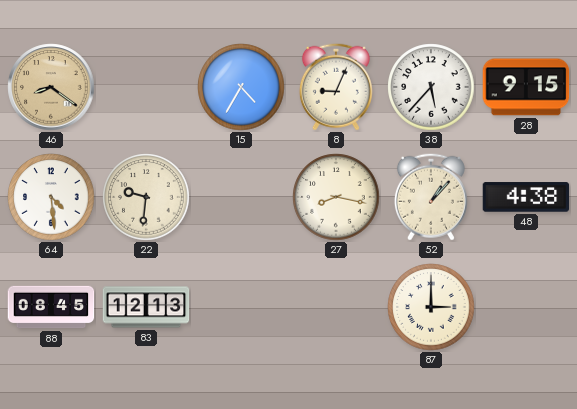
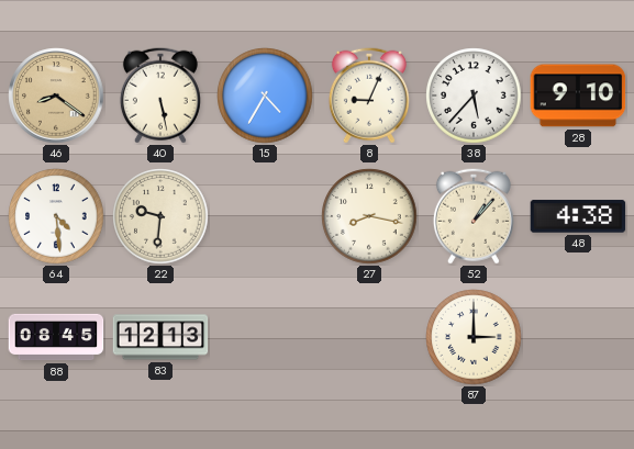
40: none -> 5:28
28: 9:15 -> 9:10
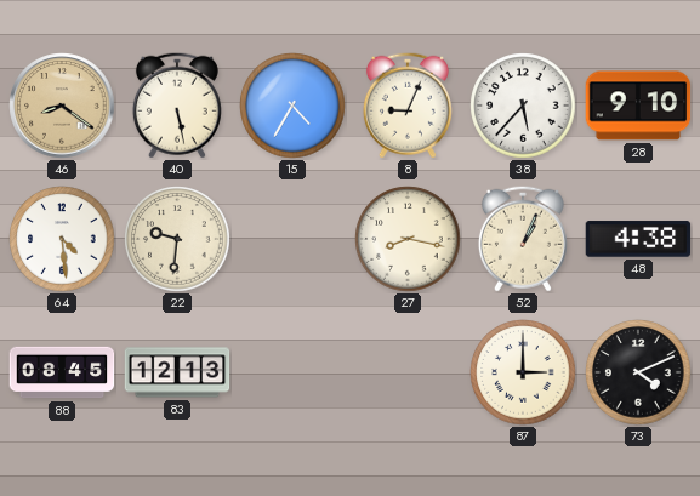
52: 1:07 -> 1:04
73: none -> 4:11
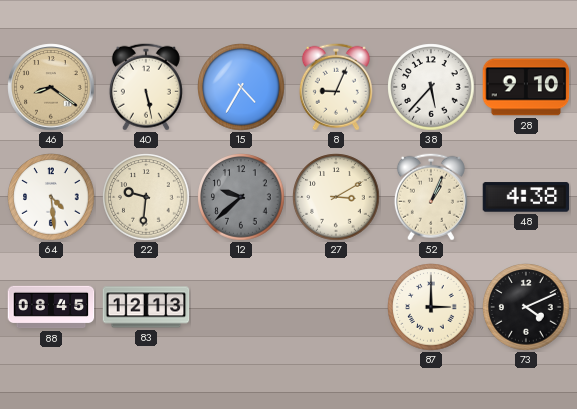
12: none -> 9:38
27: 8:17 -> 3:10
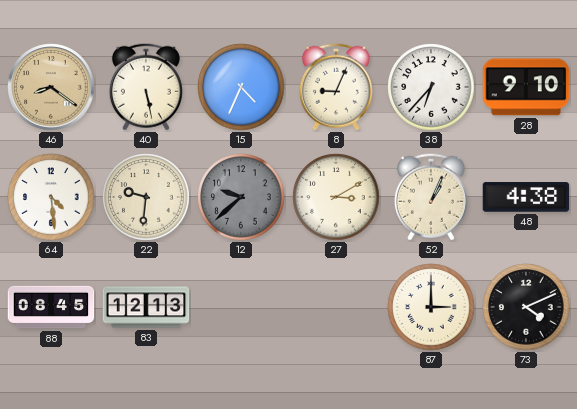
15: 4:35 -> 4:34
38: 5:37 -> 6:37
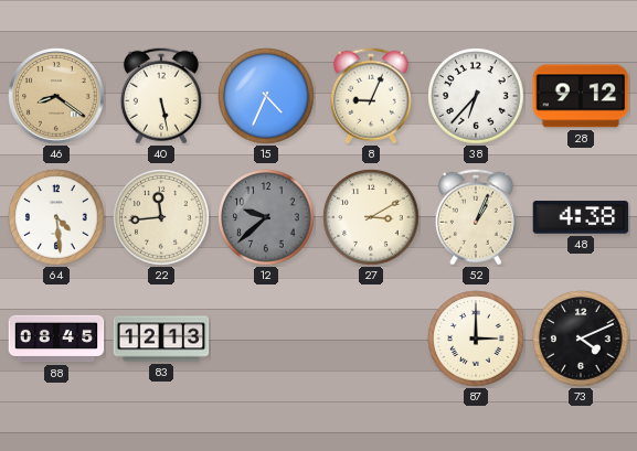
28: 9:10 -> 9:12
22: 9:31 -> 11:44
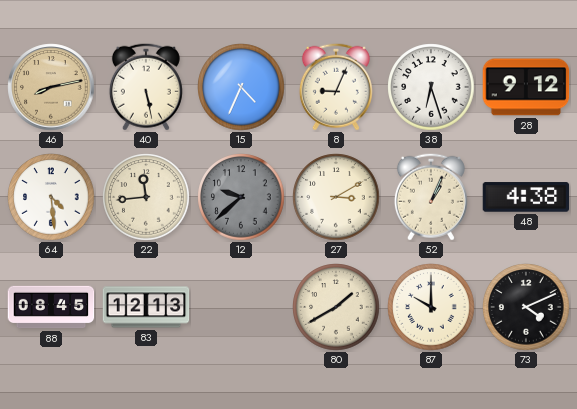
46: 8:21 -> 8:13
38: 6:37 -> 6:27
80: none -> 1:40
87: 3:00 -> 10:00
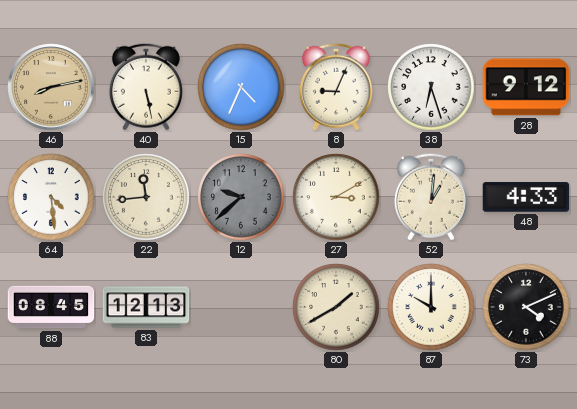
52: 1:04 -> 1:01
48: 4:38 -> 4:33
